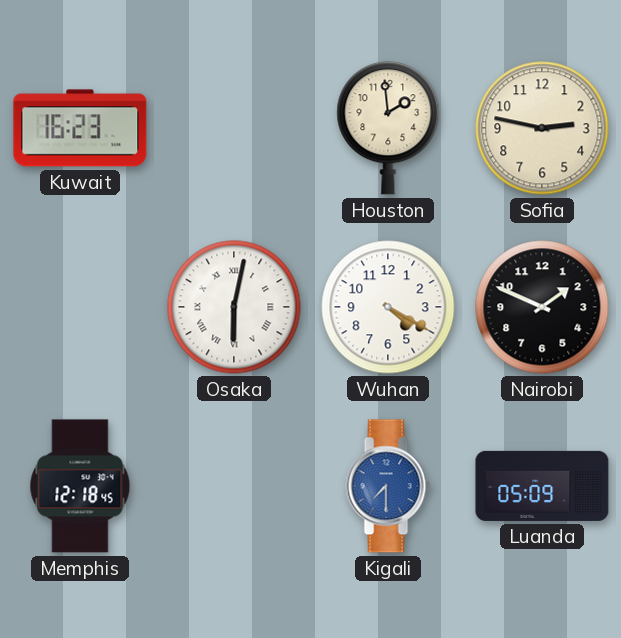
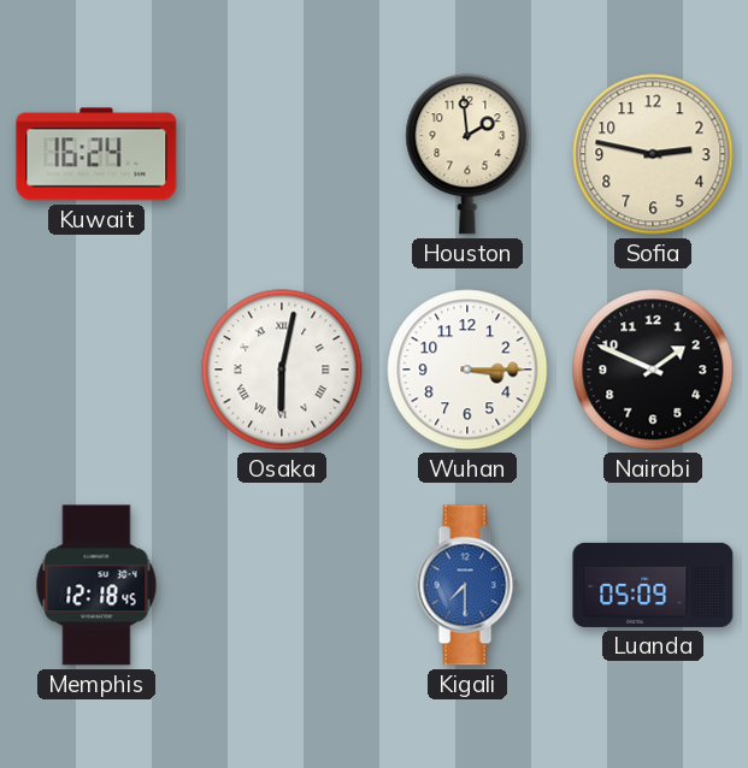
Kuwait: 16:23 -> 16:24
Wuhan: 4:20 -> 3:15
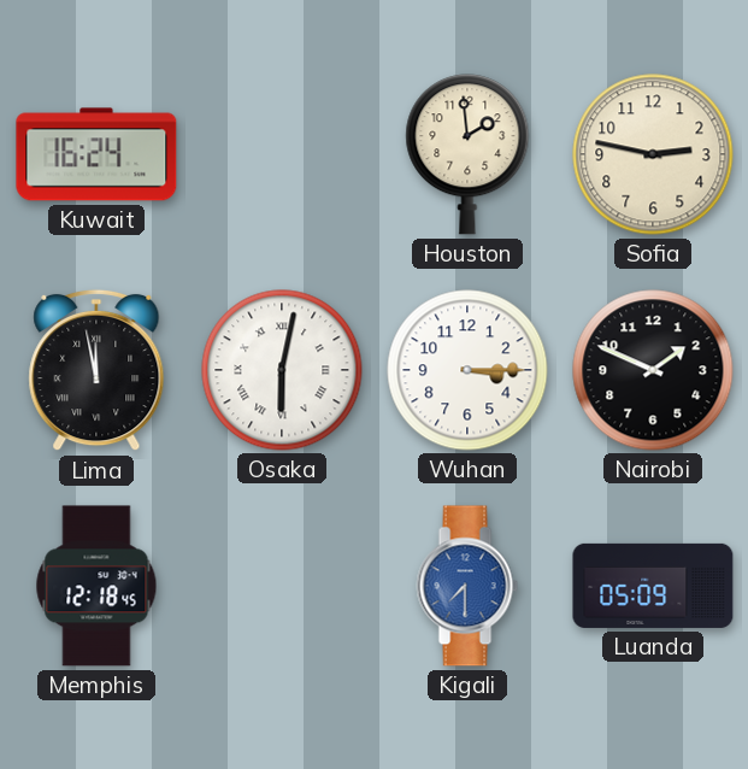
Lima: none -> 11:58
